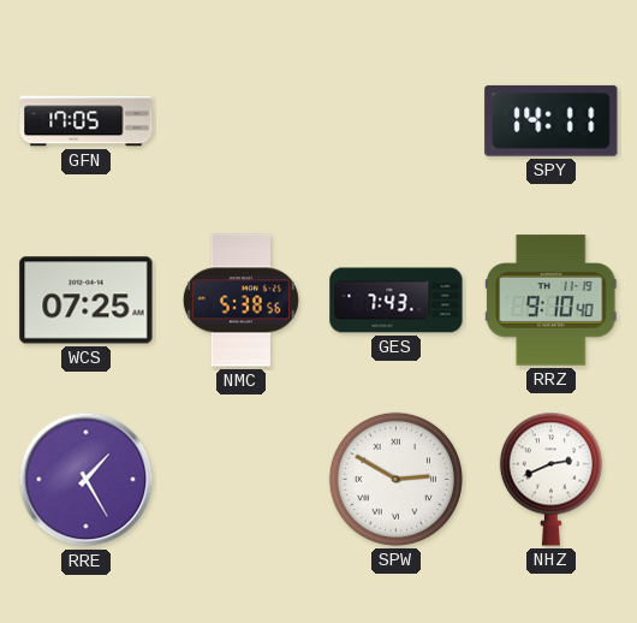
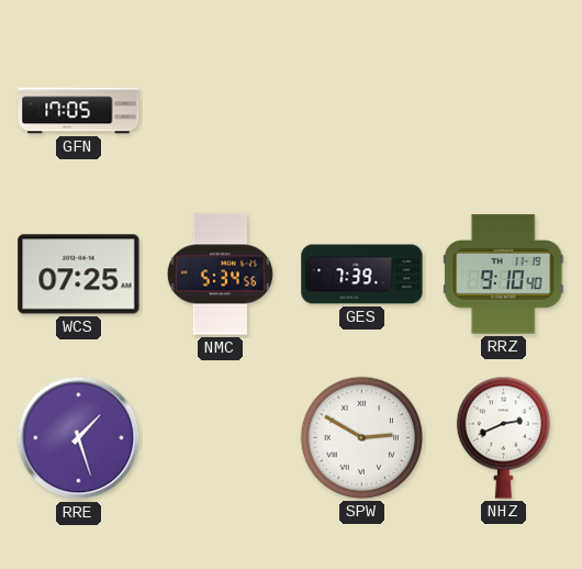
SPY: 14:11 -> none
NMC: 5:38 -> 5:34
GES: 7:43 -> 7:39
RRE: 1:25 -> 1:27
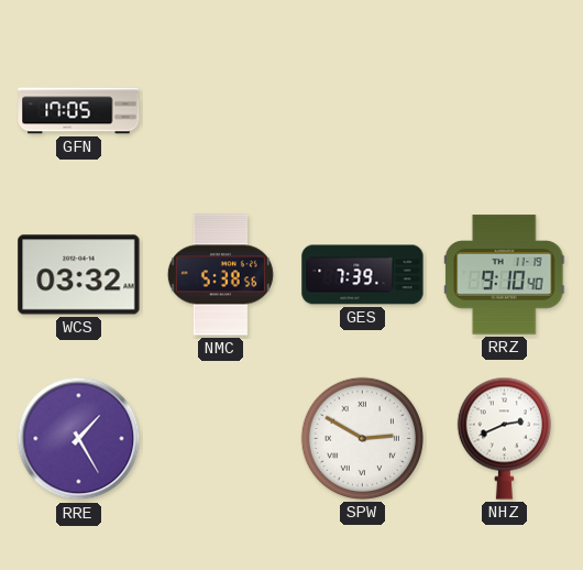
WCS: 07:25 -> 03:32
NMC: 5:34 -> 5:38
RRE: 1:27 -> 1:25
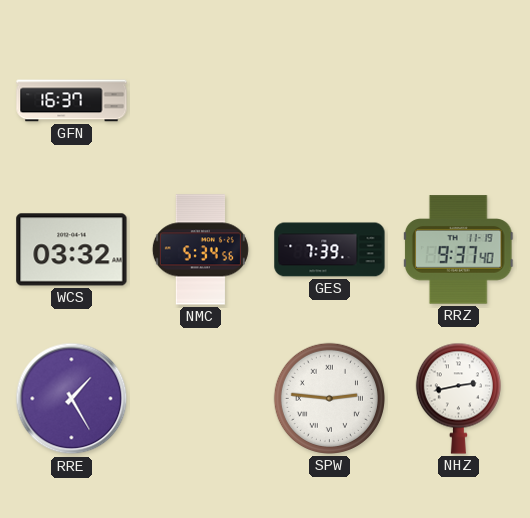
GFN: 17:05 -> 16:37
NMC: 5:38 -> 5:34
RRZ: 9:10 -> 9:37
SPW: 2:50 -> 2:46
NHZ: 2:41 -> 2:43
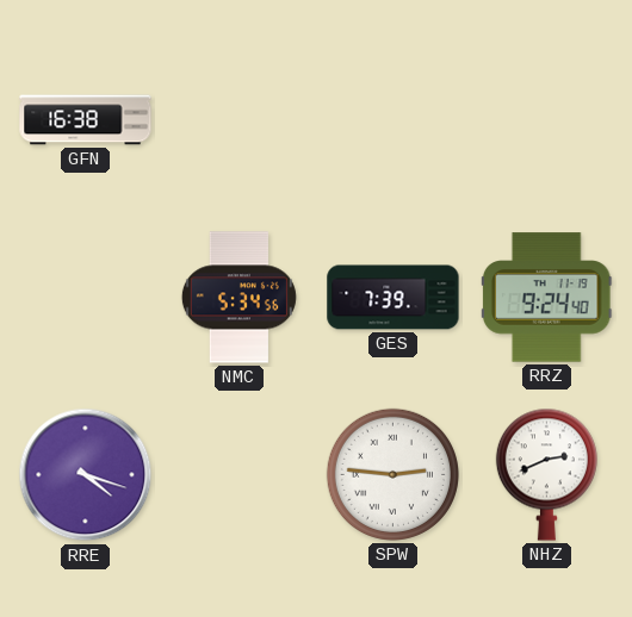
GFN: 16:37 -> 16:38
WCS: 03:32 -> none
RRZ: 9:37 -> 9:24
RRE: 1:25 -> 4:18
NHZ: 2:43 -> 2:41
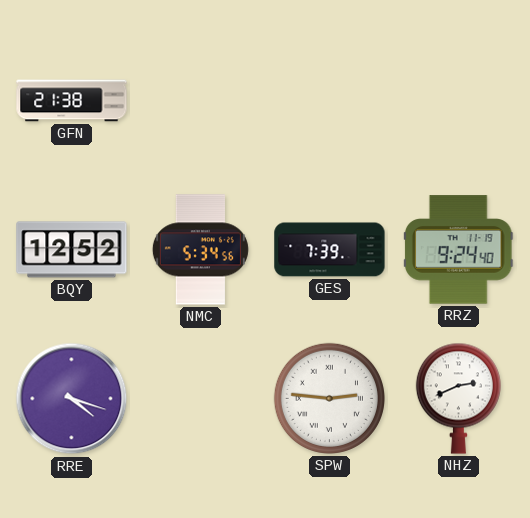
GFN: 16:38 -> 21:38
BQY: none -> 12:52
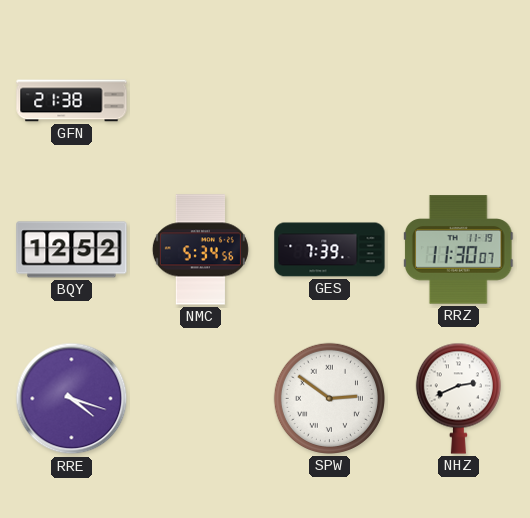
RRZ: 9:24 -> 11:30
SPW: 2:46 -> 2:51
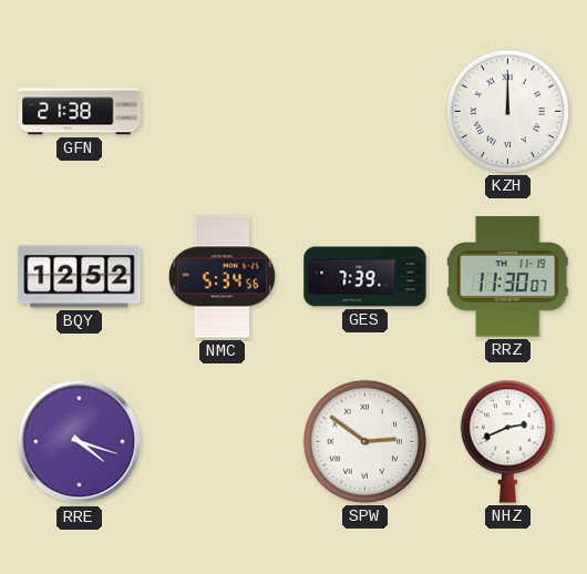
KZH: none -> 12:00
